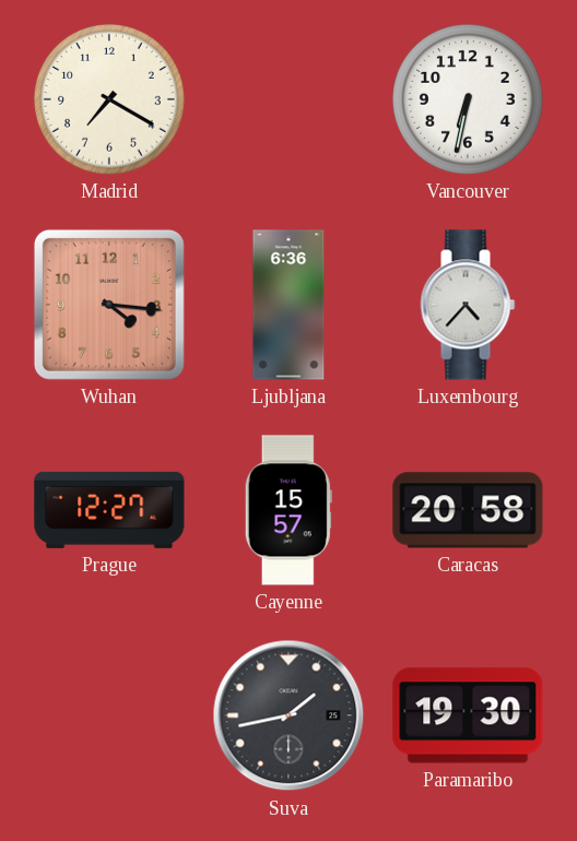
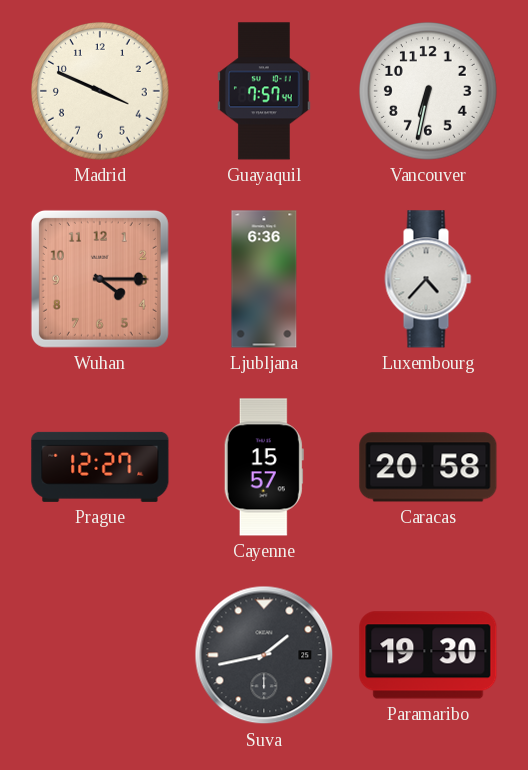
Madrid: 7:20 -> 3:49
Guayaquil: none -> 7:57
Wuhan: 4:16 -> 4:15
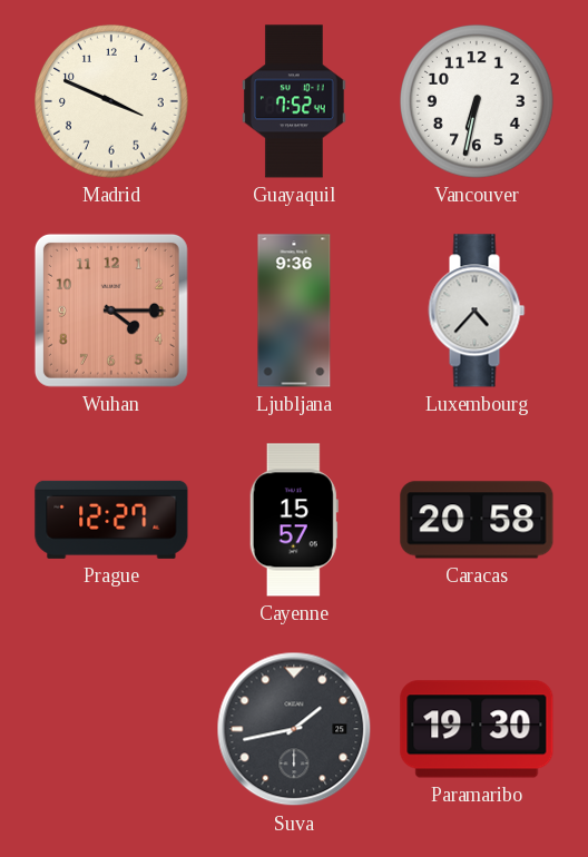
Guayaquil: 7:57 -> 7:52
Ljubljana: 6:36 -> 9:36
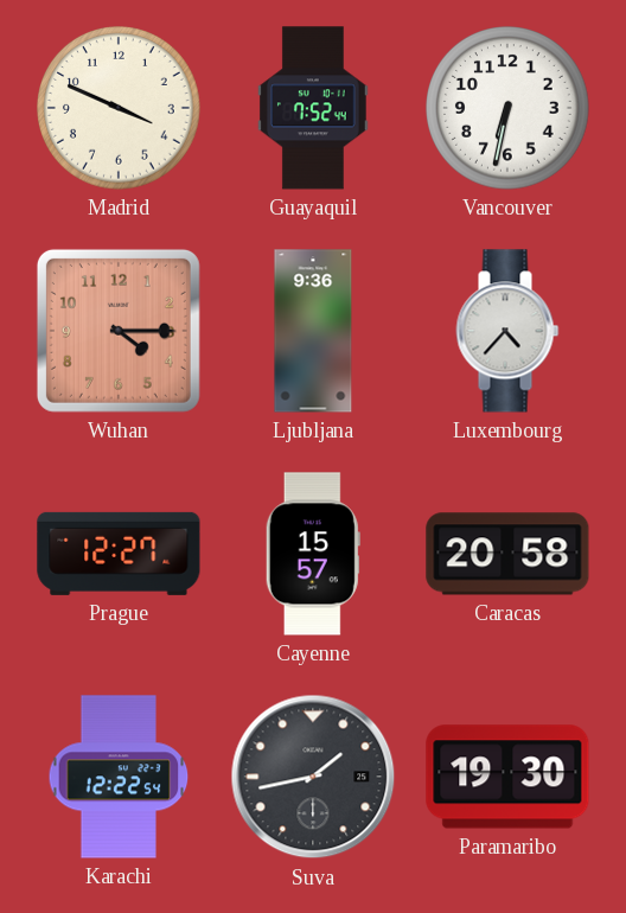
Karachi: none -> 12:22
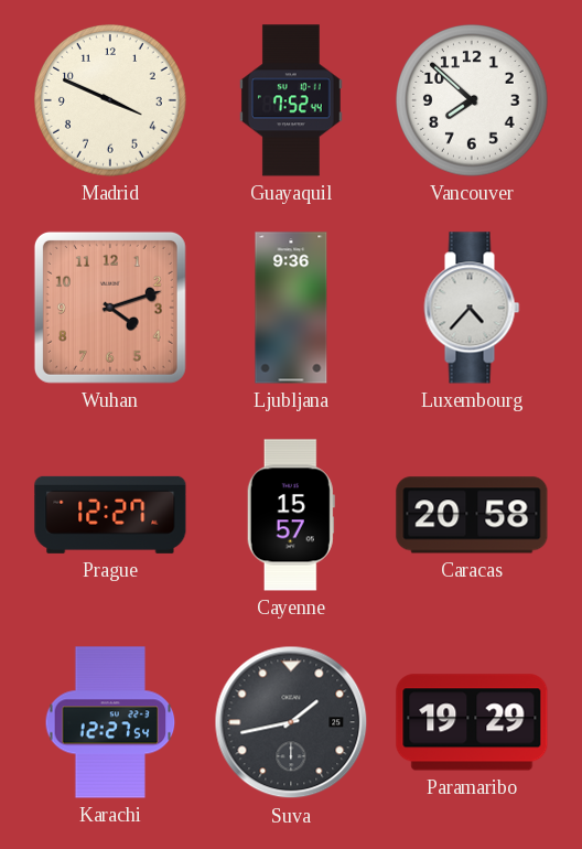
Vancouver: 6:32 -> 7:52
Wuhan: 4:15 -> 4:12
Karachi: 12:22 -> 12:27
Paramaribo: 19:30 -> 19:29
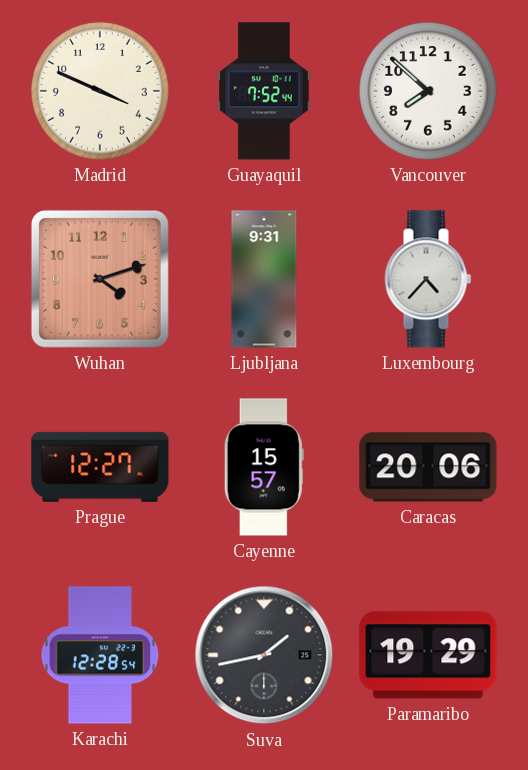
Ljubljana: 9:36 -> 9:31
Caracas: 20:58 -> 20:06
Karachi: 12:27 -> 12:28
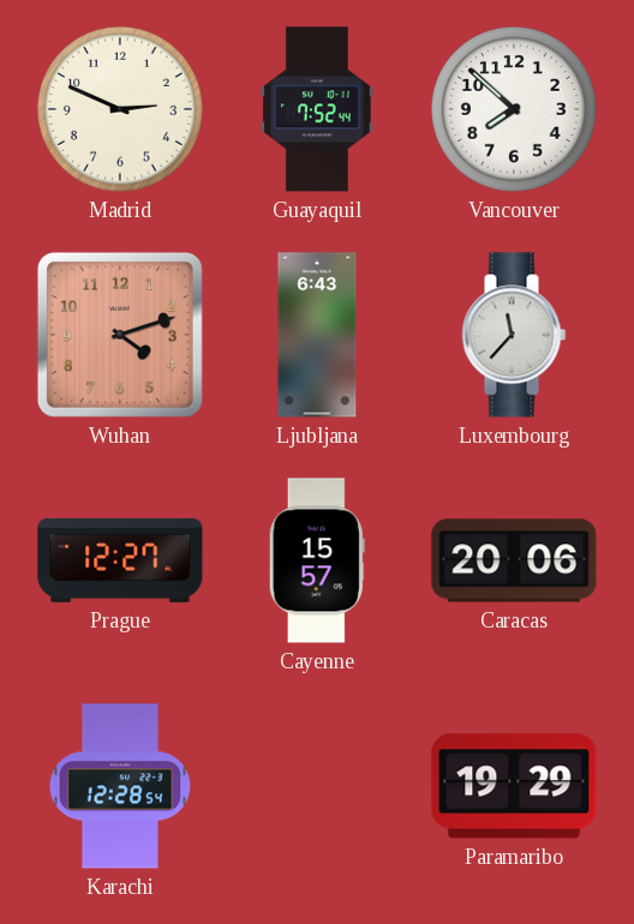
Madrid: 3:49 -> 2:49
Ljubljana: 9:31 -> 6:43
Luxembourg: 4:37 -> 11:37
Suva: 1:43 -> none
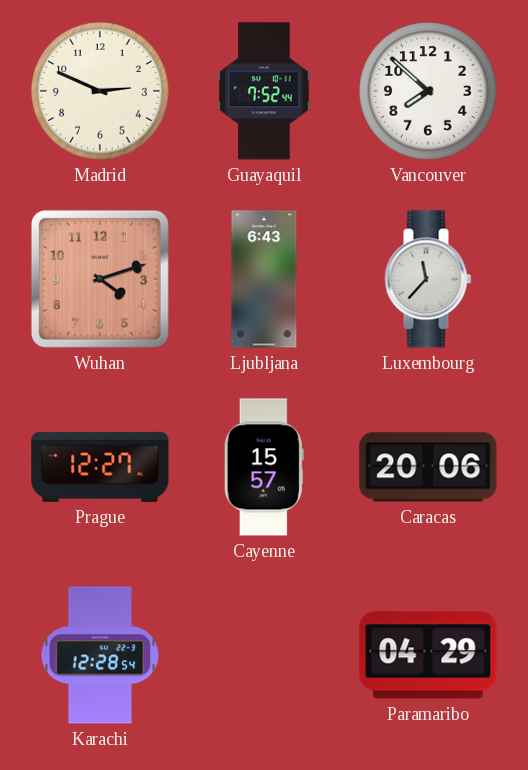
Paramaribo: 19:29 -> 04:29
